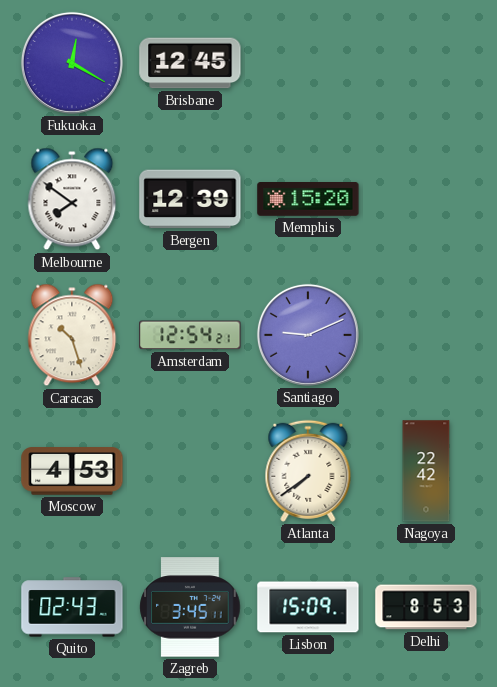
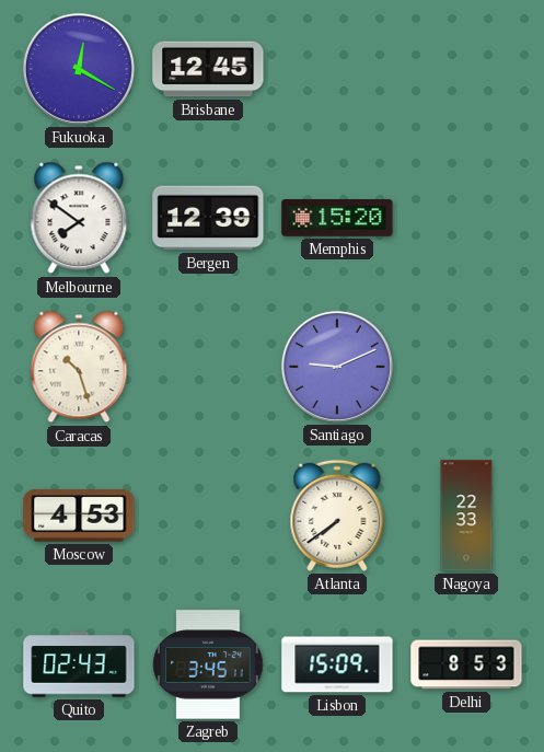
Amsterdam: 12:54 -> none
Nagoya: 22:42 -> 22:33
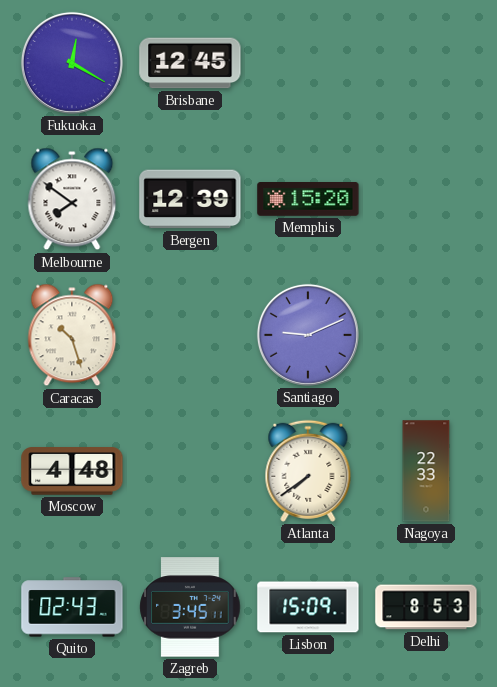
Moscow: 4:53 -> 4:48
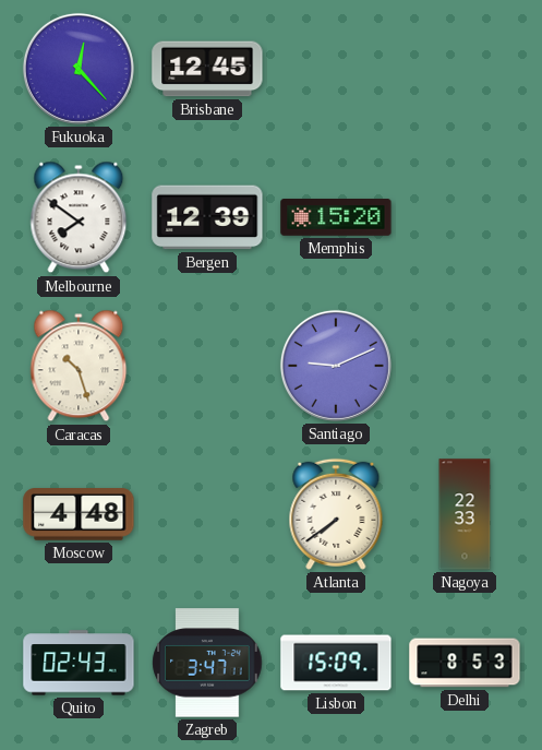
Fukuoka: 12:20 -> 12:23
Zagreb: 3:45 -> 3:47
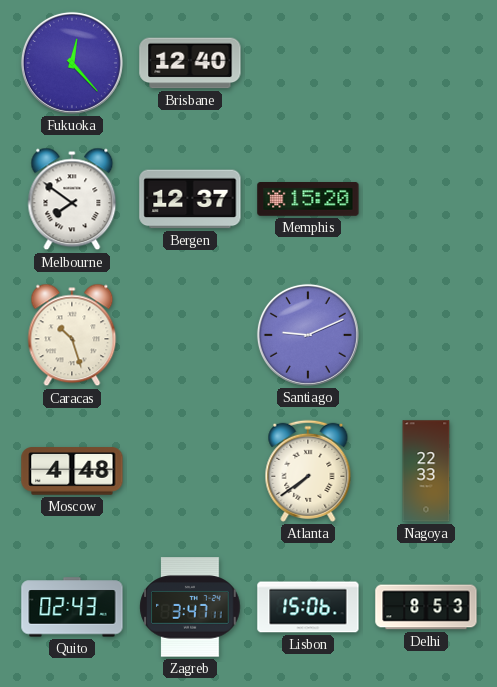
Brisbane: 12:45 -> 12:40
Bergen: 12:39 -> 12:37
Lisbon: 15:09 -> 15:06
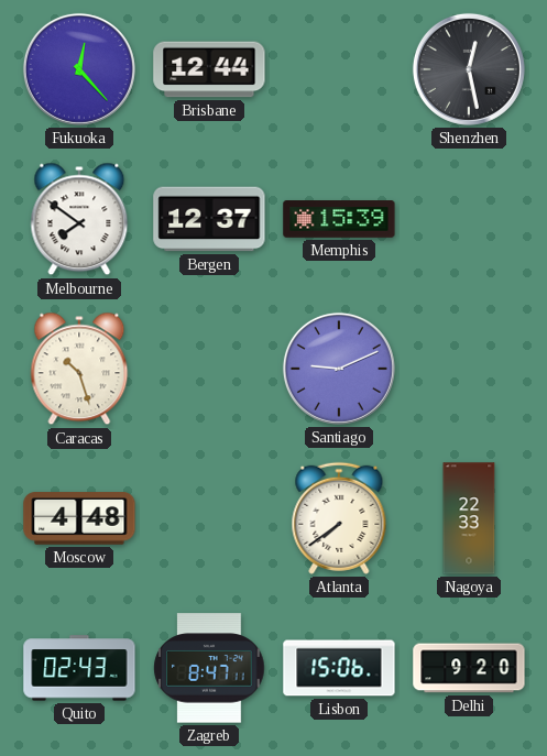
Brisbane: 12:40 -> 12:44
Shenzhen: none -> 12:28
Memphis: 15:20 -> 15:39
Zagreb: 3:47 -> 8:47
Delhi: 8:53 -> 9:20
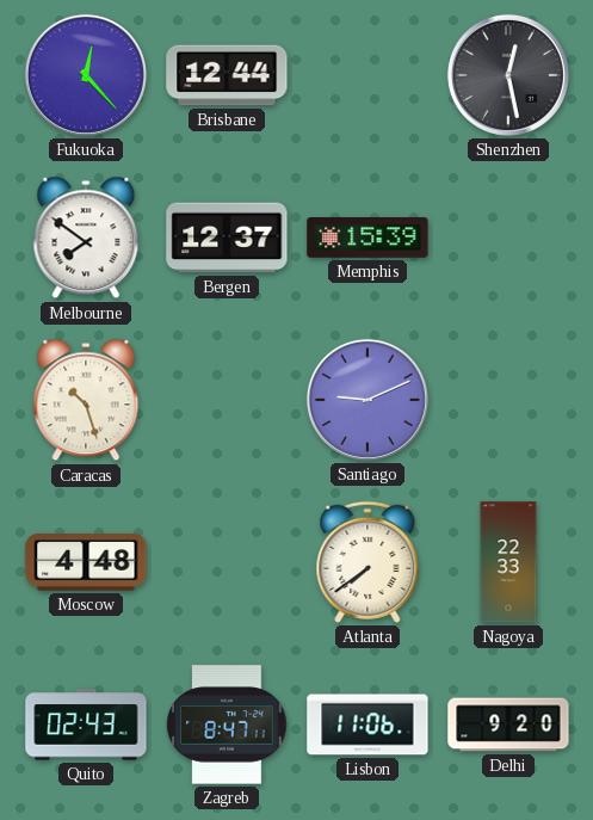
Lisbon: 15:06 -> 11:06
